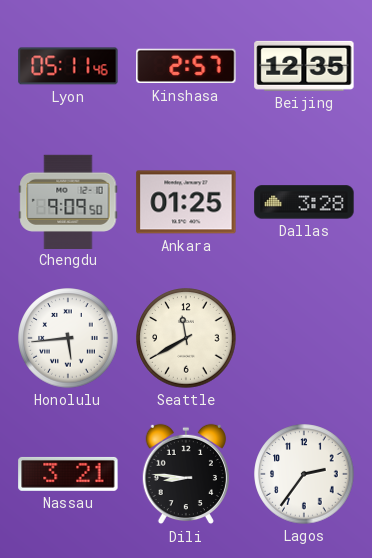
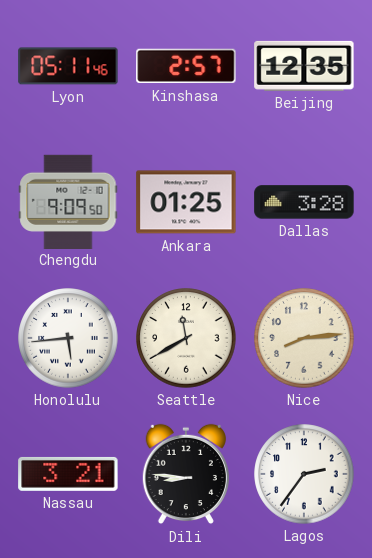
Nice: none -> 8:14
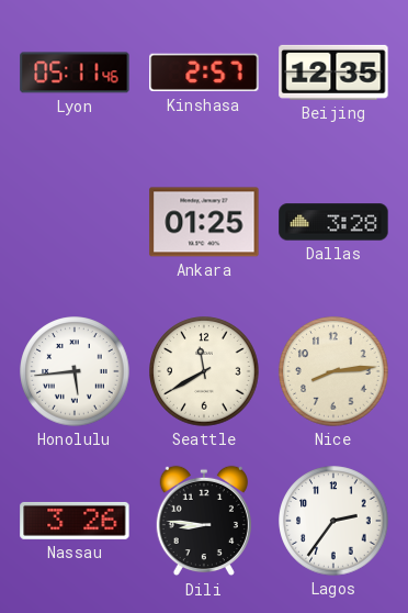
Chengdu: 9:09 -> none
Nassau: 3:21 -> 3:26
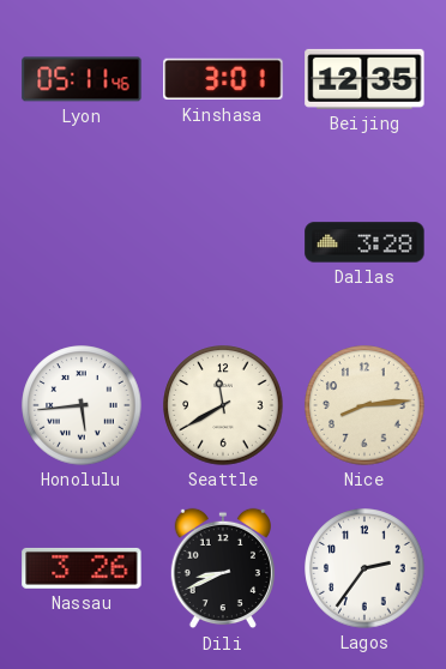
Kinshasa: 2:57 -> 3:01
Ankara: 01:25 -> none
Dili: 8:46 -> 8:41
